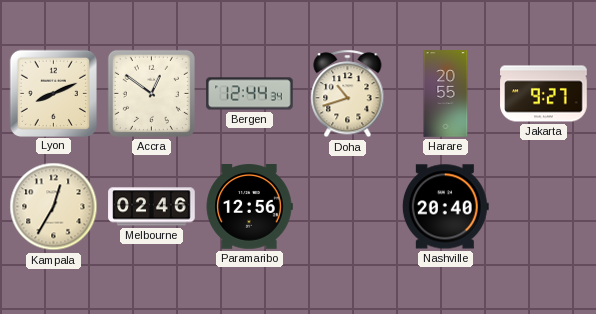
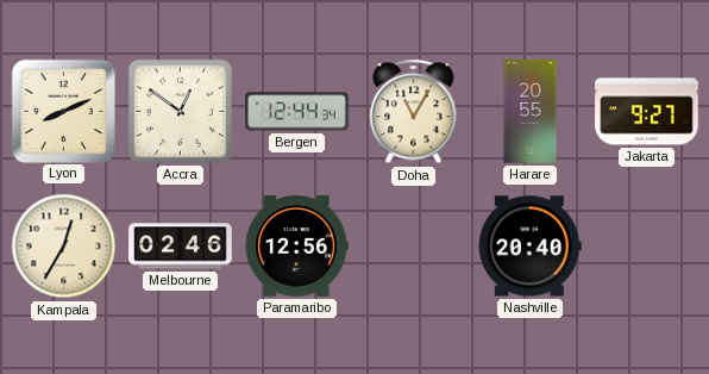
Doha: 10:42 -> 11:05
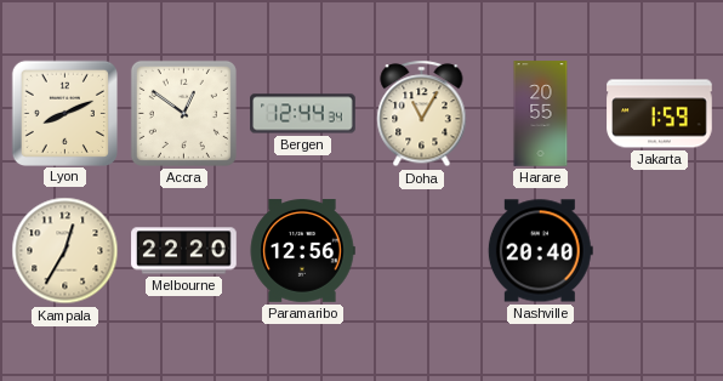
Jakarta: 9:27 -> 1:59
Melbourne: 02:46 -> 22:20
